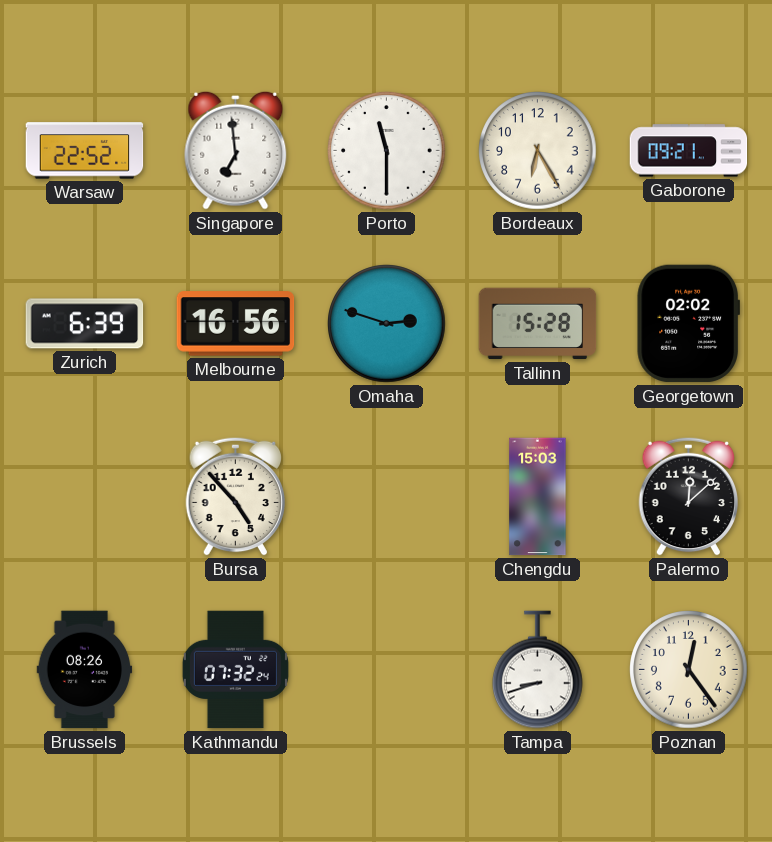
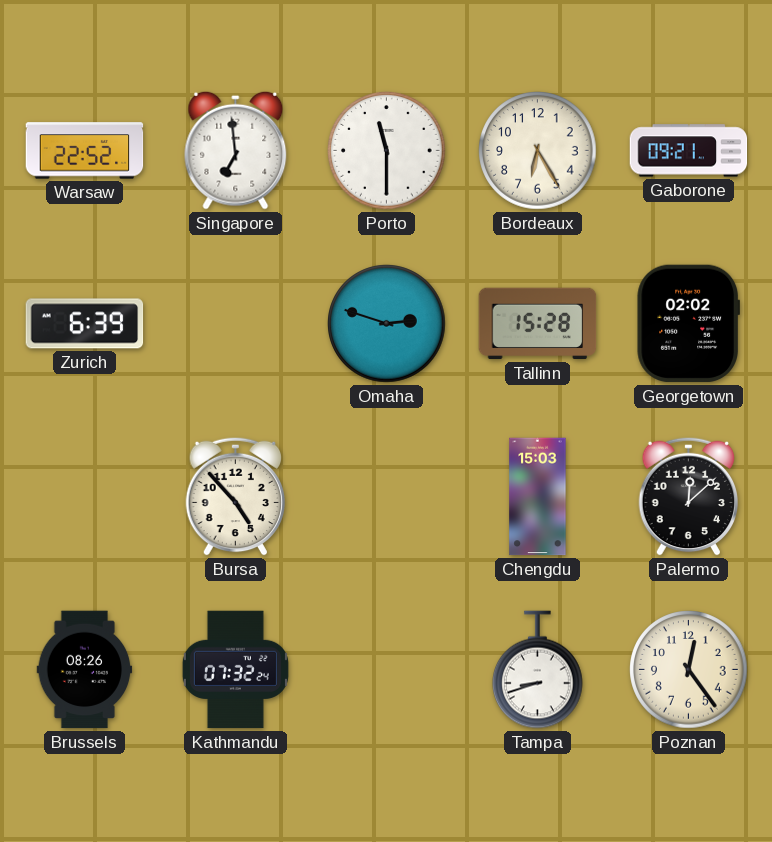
Melbourne: 16:56 -> none
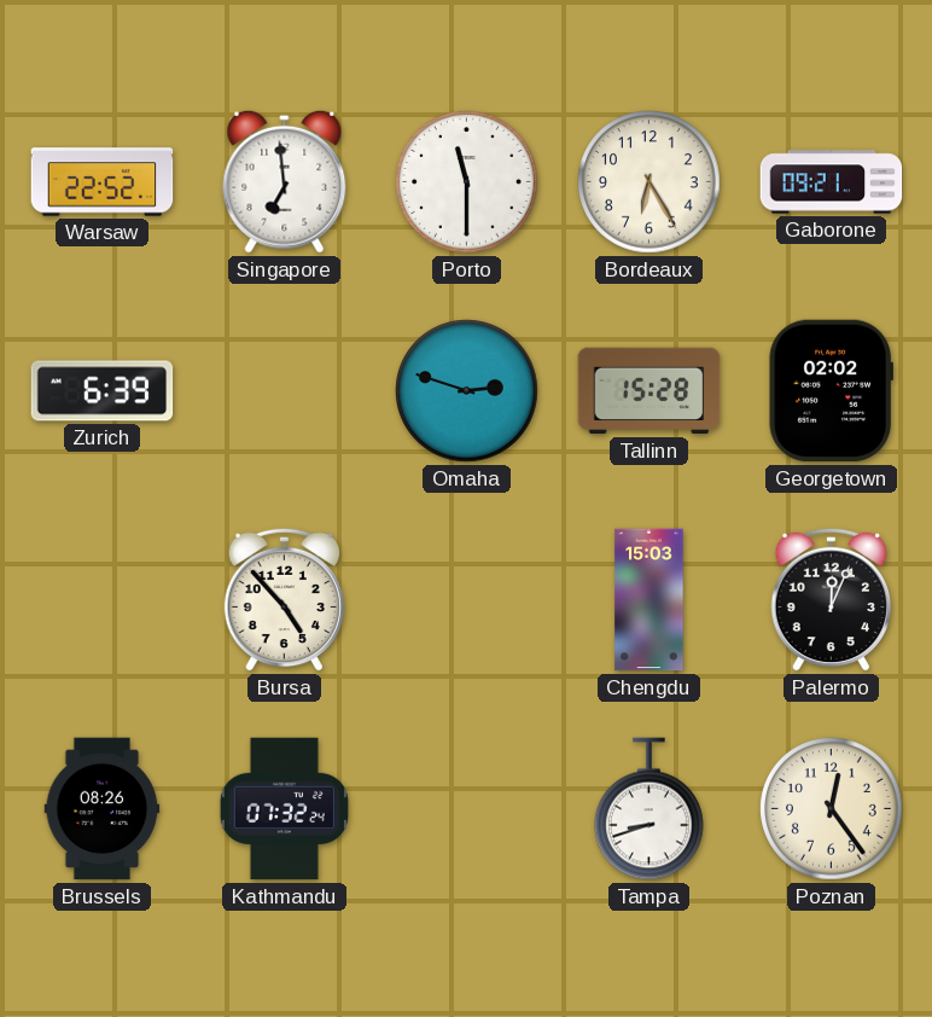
Palermo: 12:08 -> 12:04
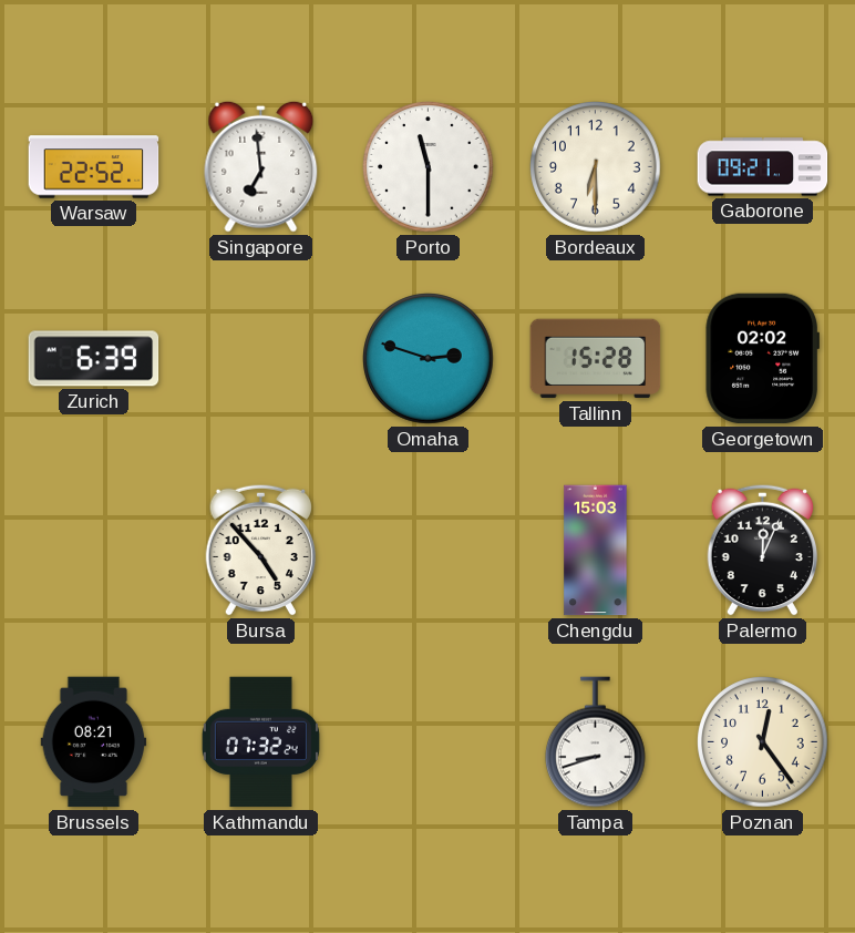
Bordeaux: 6:25 -> 6:30
Brussels: 08:26 -> 08:21
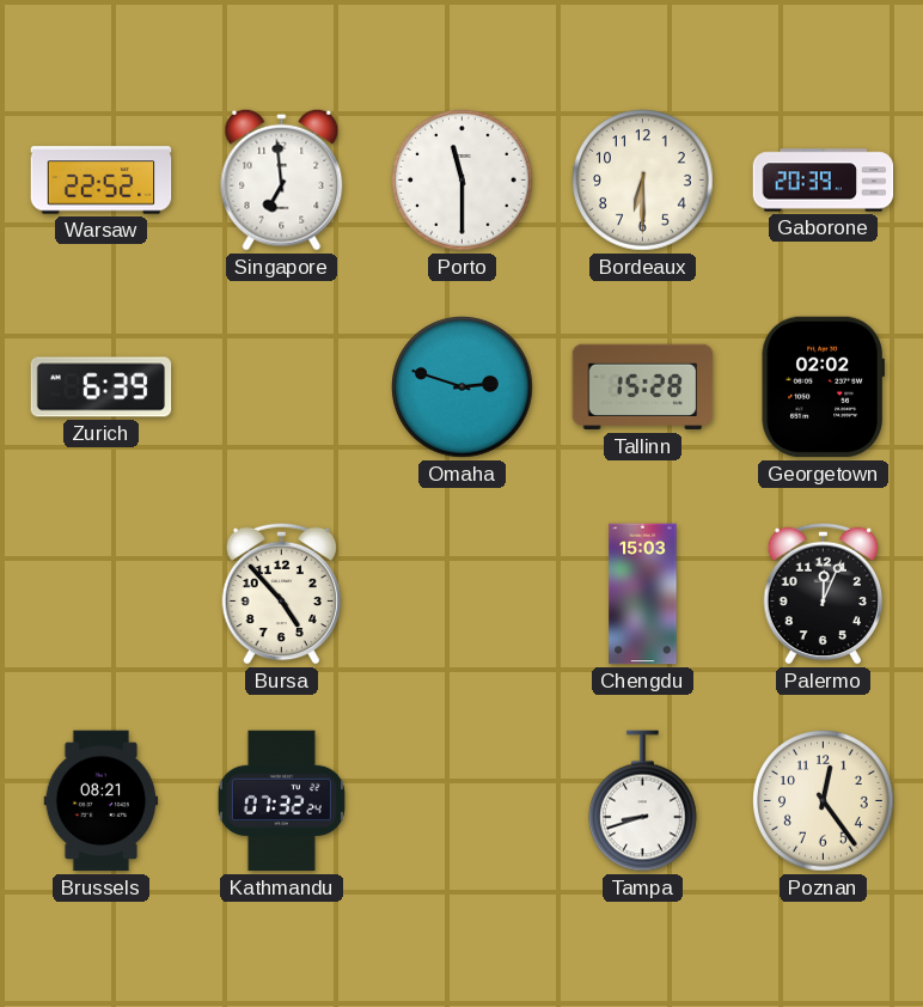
Gaborone: 09:21 -> 20:39
